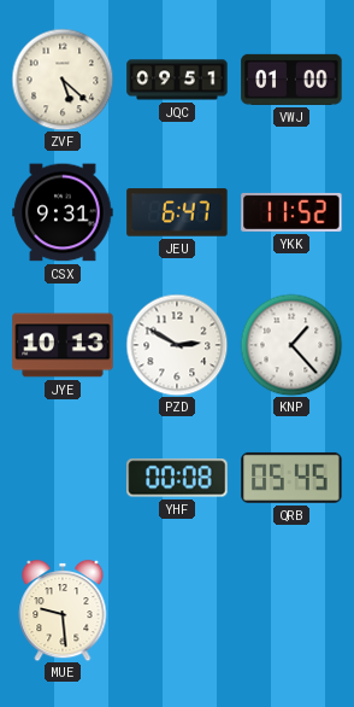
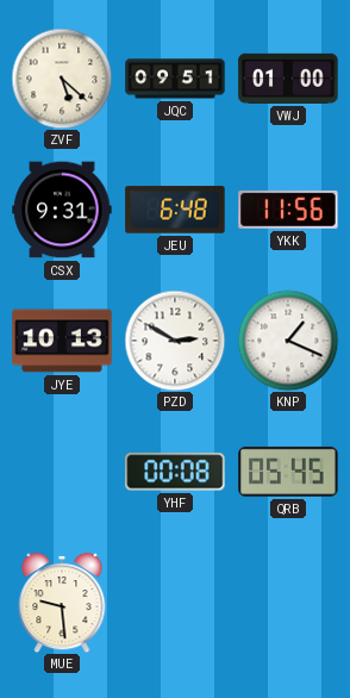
JEU: 6:47 -> 6:48
YKK: 11:52 -> 11:56
KNP: 1:23 -> 1:19
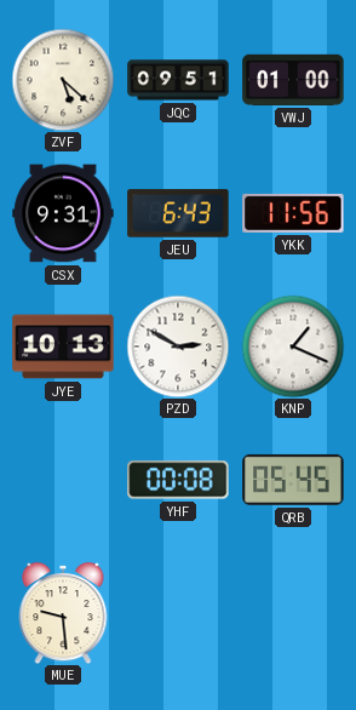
JEU: 6:48 -> 6:43
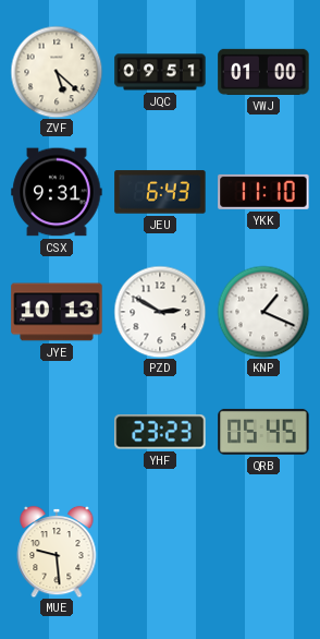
YKK: 11:56 -> 11:10
YHF: 00:08 -> 23:23
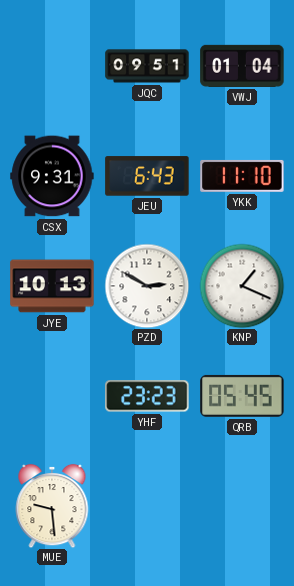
ZVF: 5:22 -> none
VWJ: 01:00 -> 01:04
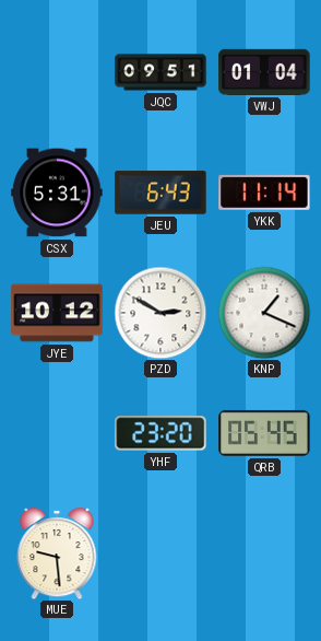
CSX: 9:31 -> 5:31
YKK: 11:10 -> 11:14
JYE: 10:13 -> 10:12
YHF: 23:23 -> 23:20
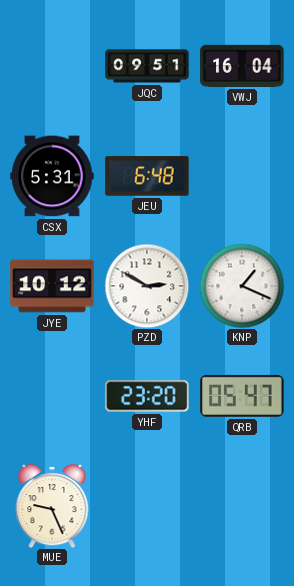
VWJ: 01:04 -> 16:04
JEU: 6:43 -> 6:48
YKK: 11:14 -> none
QRB: 05:45 -> 05:47
MUE: 9:29 -> 9:26
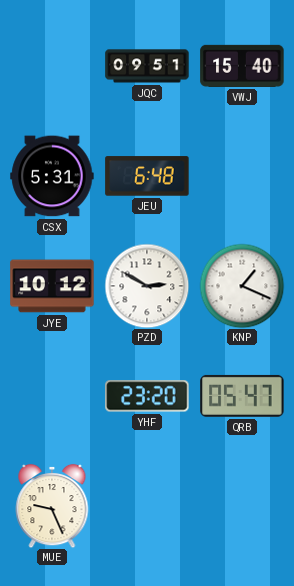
VWJ: 16:04 -> 15:40
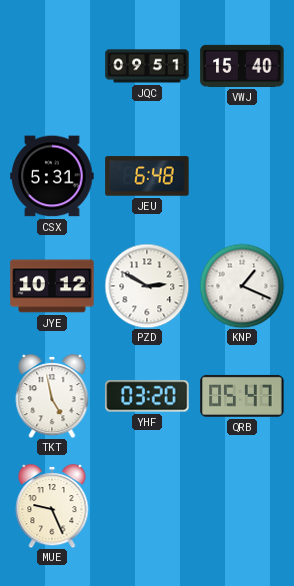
TKT: none -> 4:58
YHF: 23:20 -> 03:20
